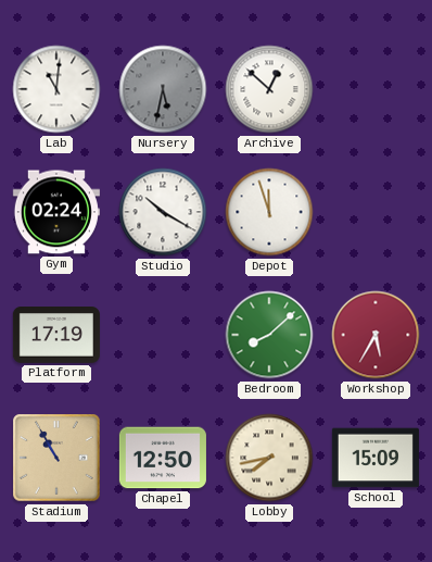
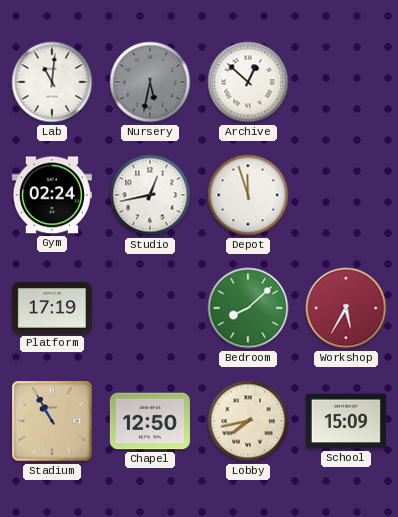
Studio: 10:20 -> 12:43
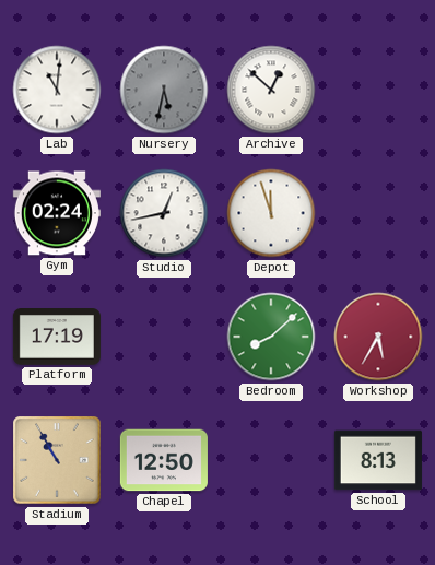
Lobby: 7:43 -> none
School: 15:09 -> 8:13
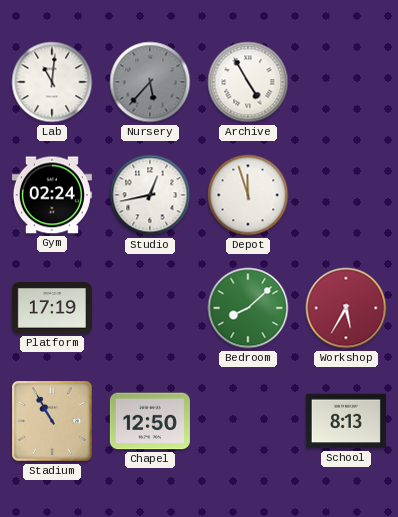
Nursery: 5:32 -> 5:37
Archive: 12:52 -> 4:55
